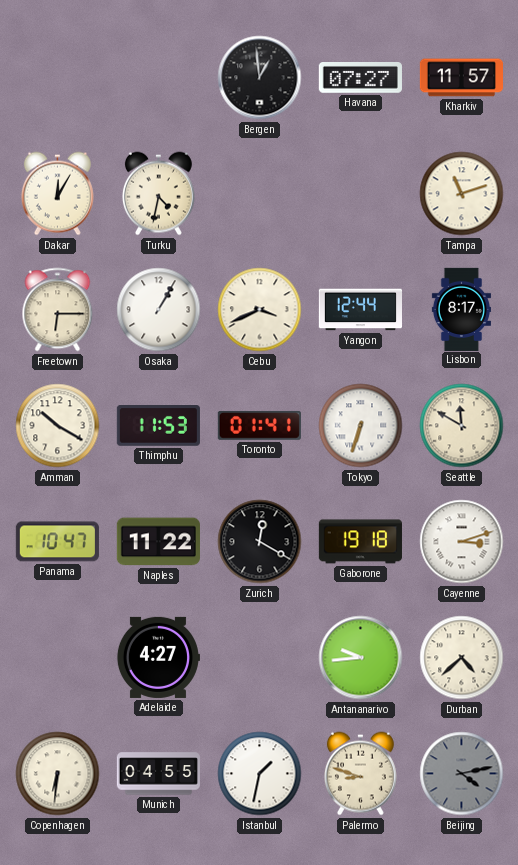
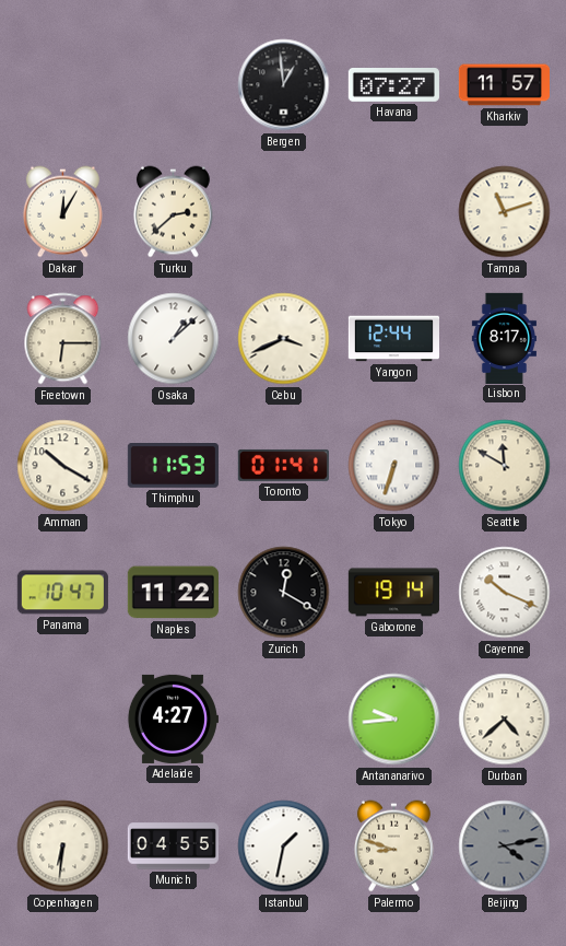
Turku: 4:32 -> 2:38
Osaka: 1:05 -> 1:08
Gaborone: 19:18 -> 19:14
Cayenne: 3:12 -> 10:19
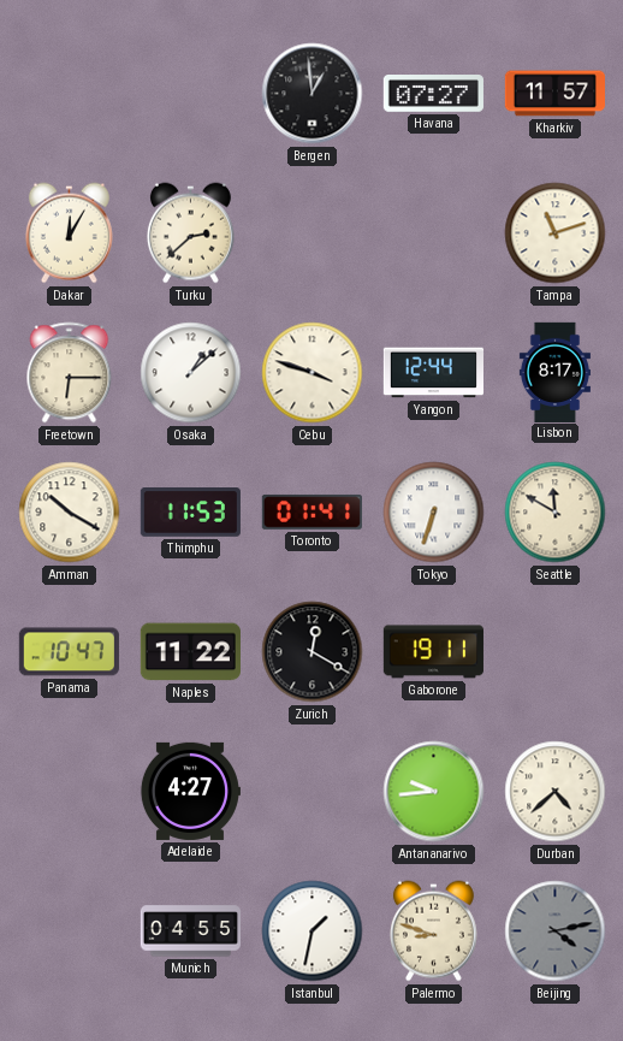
Cebu: 3:41 -> 3:48
Gaborone: 19:14 -> 19:11
Cayenne: 10:19 -> none
Copenhagen: 6:31 -> none
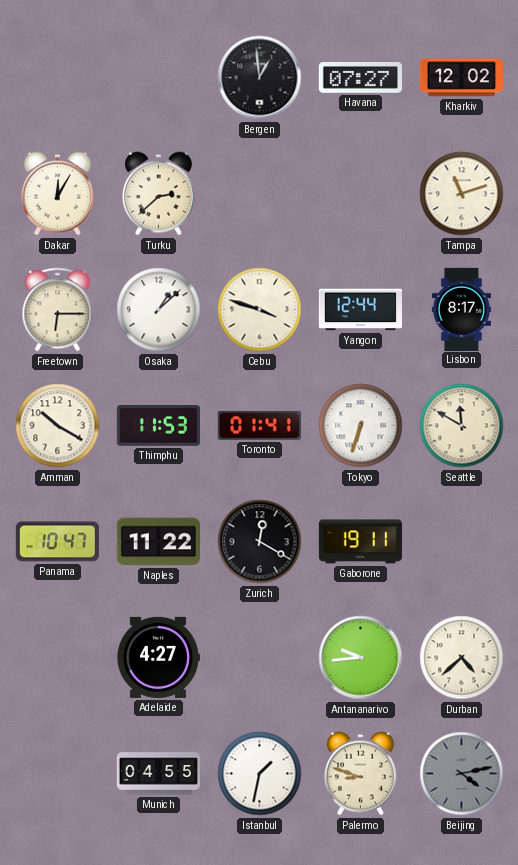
Kharkiv: 11:57 -> 12:02
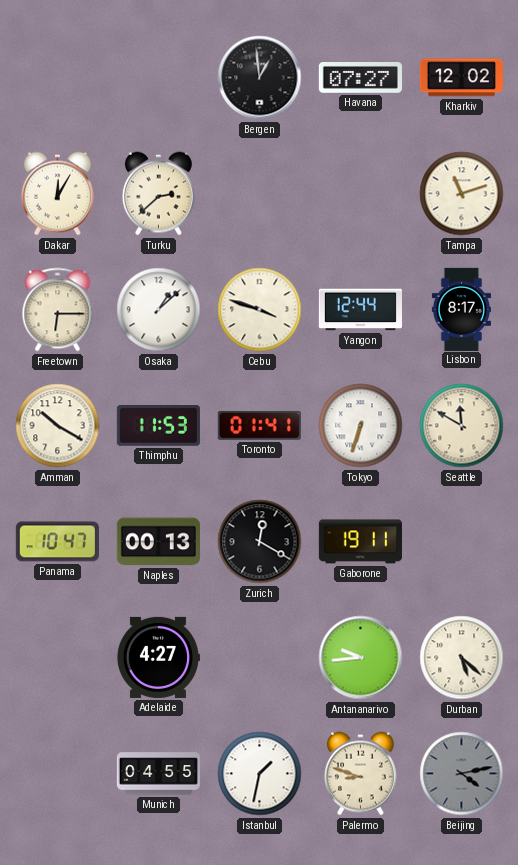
Naples: 11:22 -> 00:13
Durban: 4:38 -> 5:22
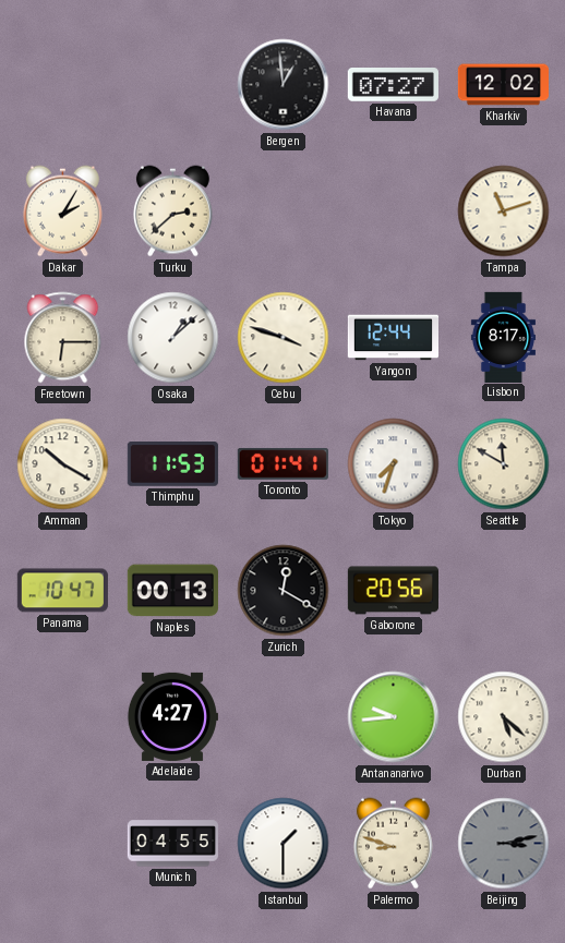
Dakar: 12:05 -> 2:05
Tokyo: 6:33 -> 7:33
Gaborone: 19:11 -> 20:56
Istanbul: 1:32 -> 1:30
Beijing: 4:13 -> 3:13
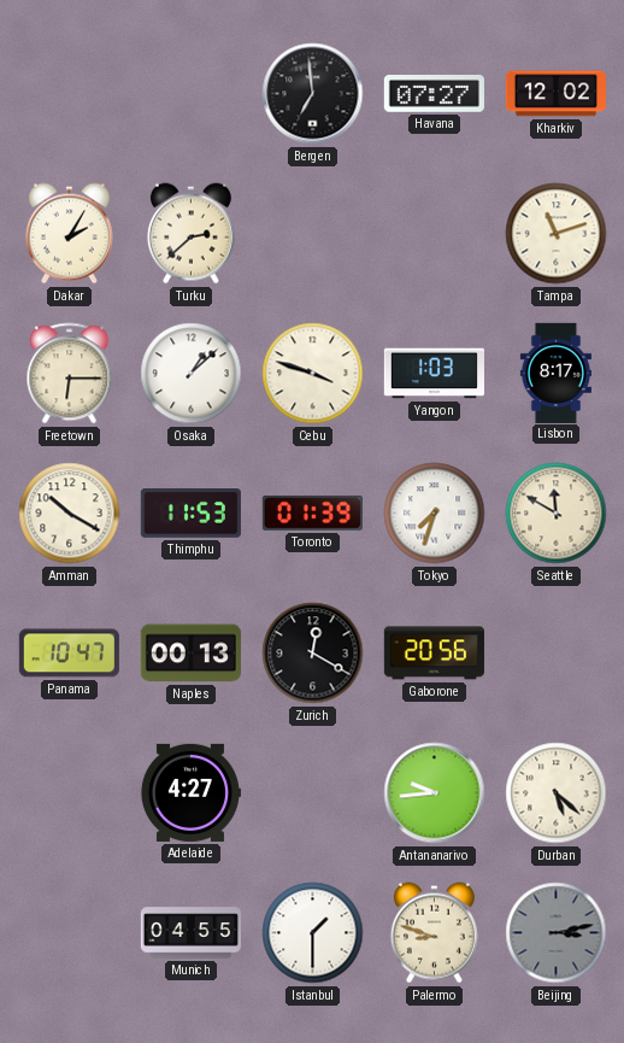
Bergen: 12:59 -> 6:59
Yangon: 12:44 -> 1:03
Toronto: 01:41 -> 01:39
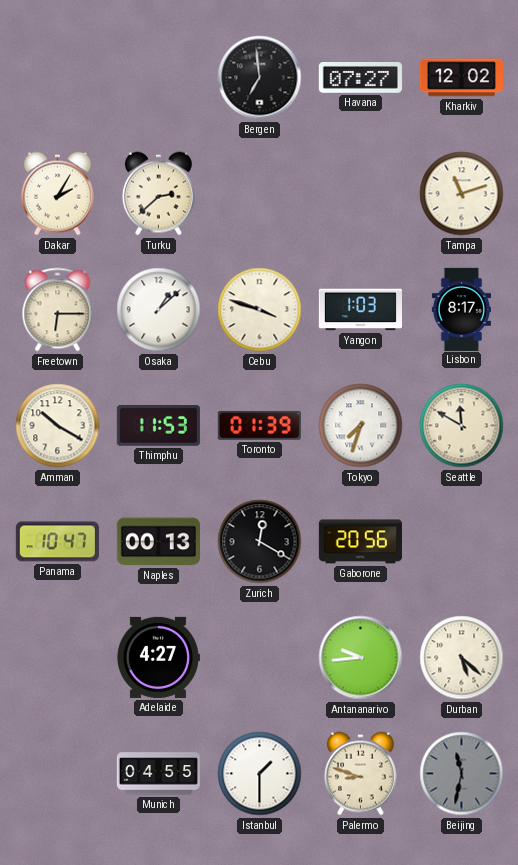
Beijing: 3:13 -> 11:32
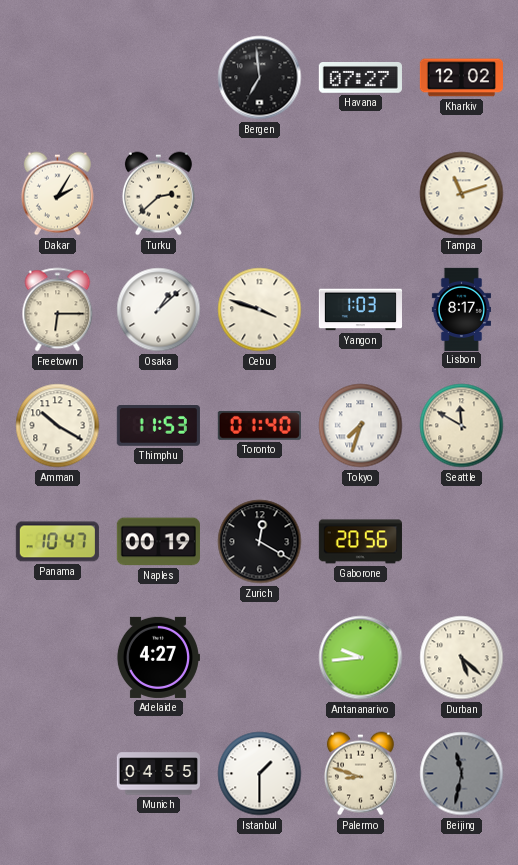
Toronto: 01:39 -> 01:40
Naples: 00:13 -> 00:19
